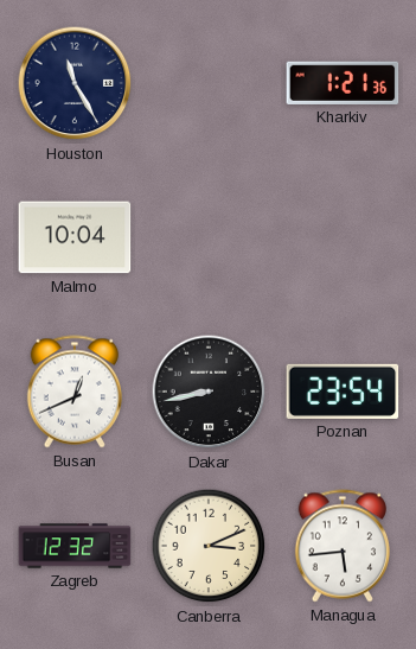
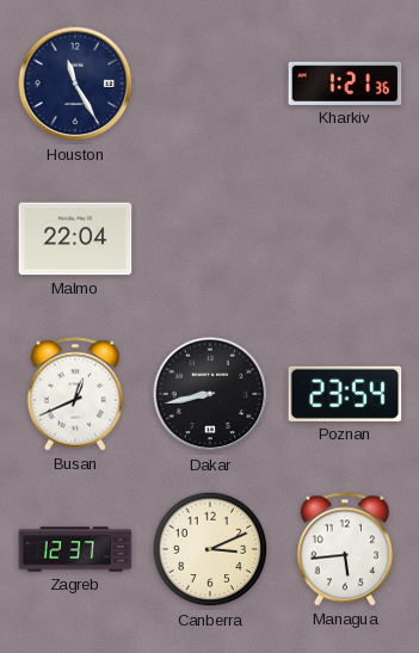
Malmo: 10:04 -> 22:04
Zagreb: 12:32 -> 12:37
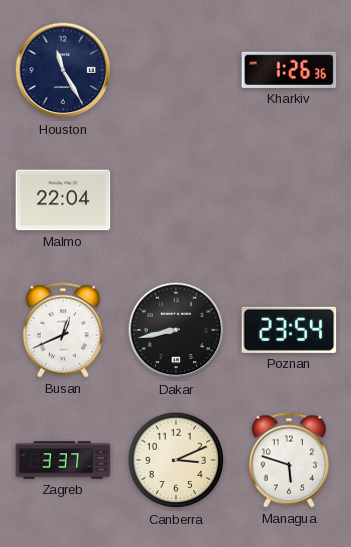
Kharkiv: 1:21 -> 1:26
Zagreb: 12:37 -> 3:37
Managua: 5:44 -> 5:48
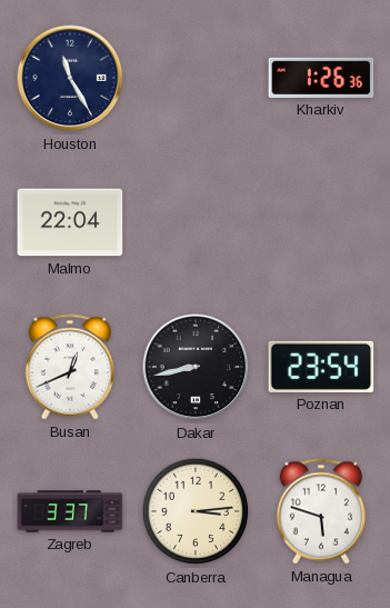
Canberra: 3:11 -> 3:14
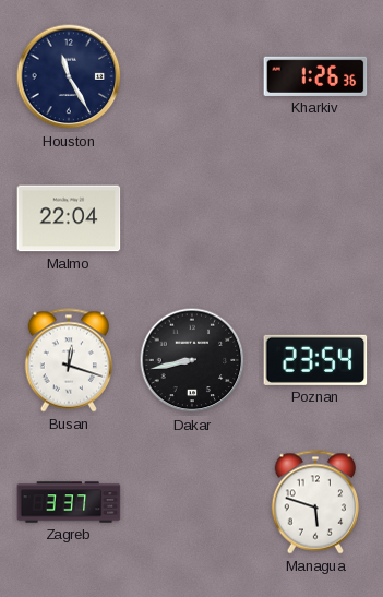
Busan: 12:41 -> 12:18
Canberra: 3:14 -> none
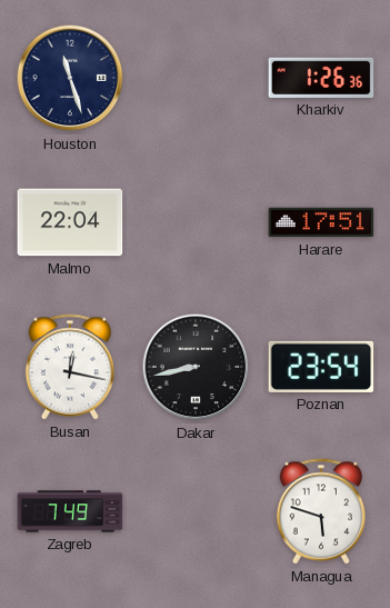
Houston: 11:25 -> 11:27
Harare: none -> 17:51
Busan: 12:18 -> 12:17
Zagreb: 3:37 -> 7:49
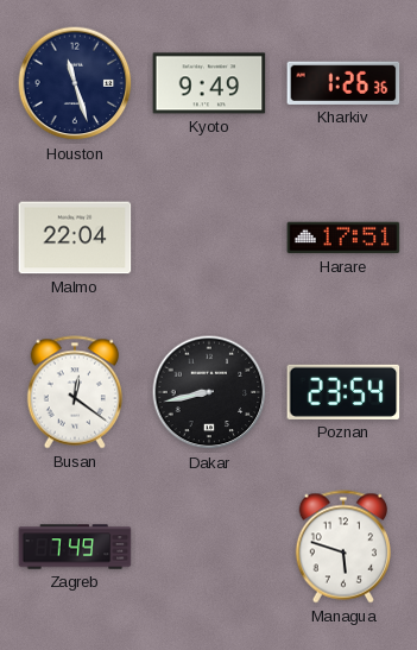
Kyoto: none -> 9:49
Busan: 12:17 -> 12:21
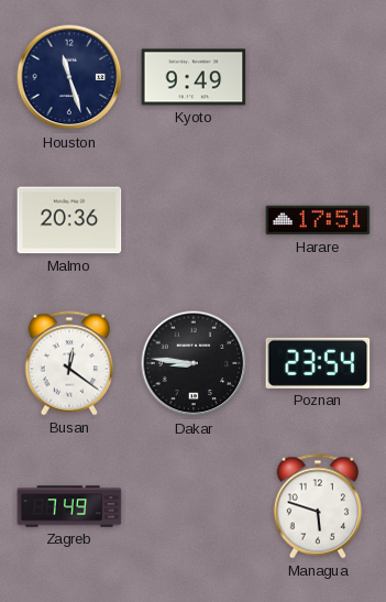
Kharkiv: 1:26 -> none
Malmo: 22:04 -> 20:36
Dakar: 8:43 -> 8:46
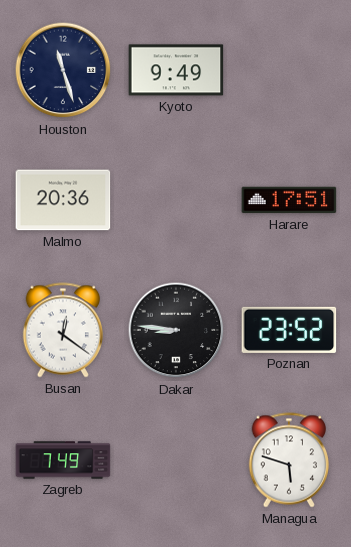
Poznan: 23:54 -> 23:52
